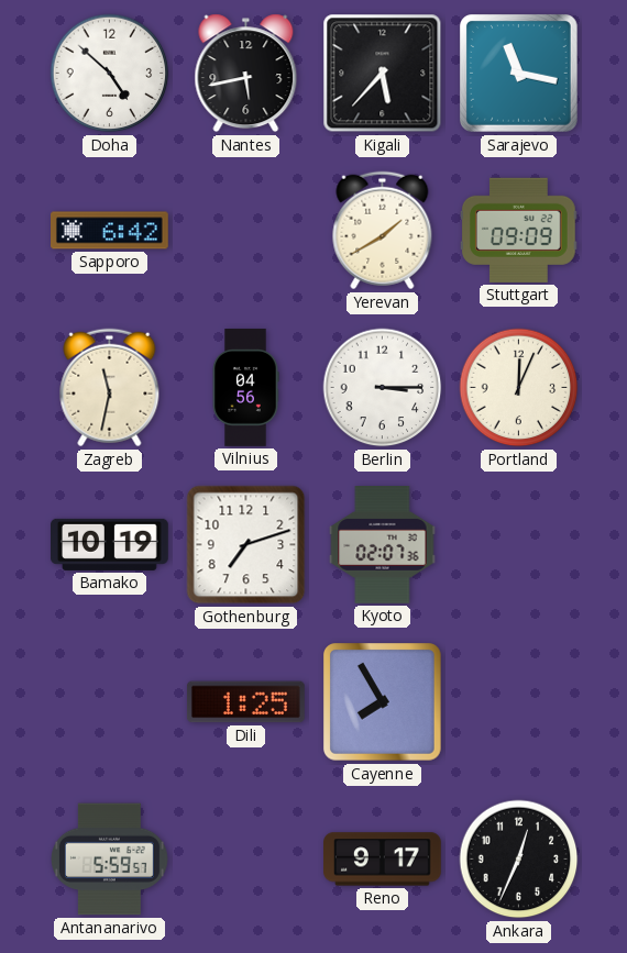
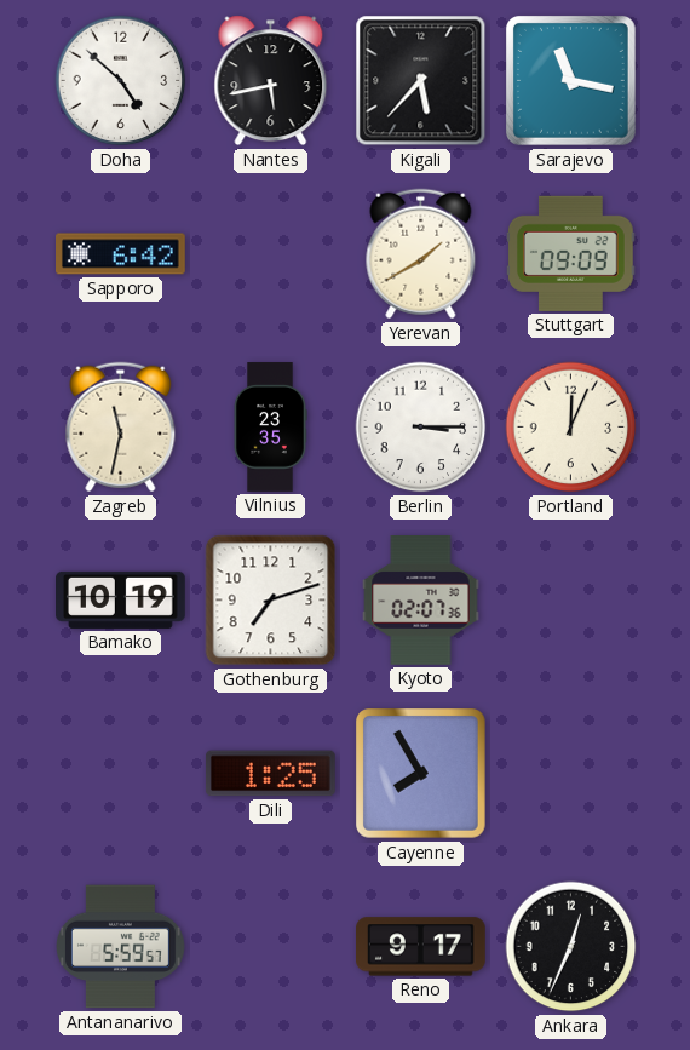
Vilnius: 04:56 -> 23:35
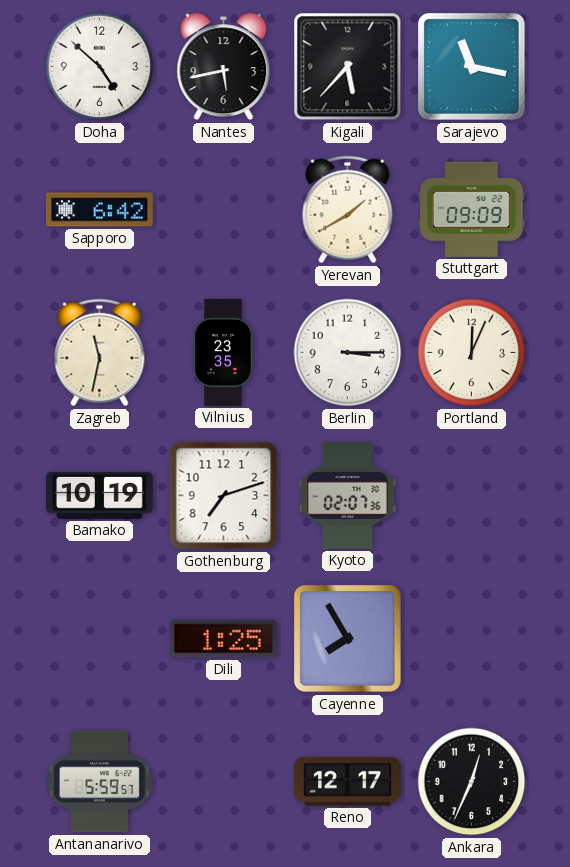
Reno: 9:17 -> 12:17
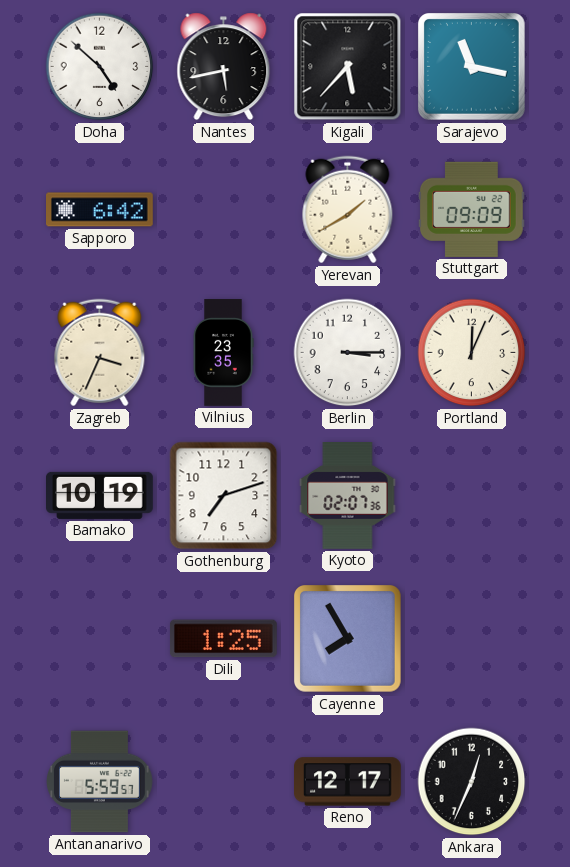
Zagreb: 11:32 -> 3:34
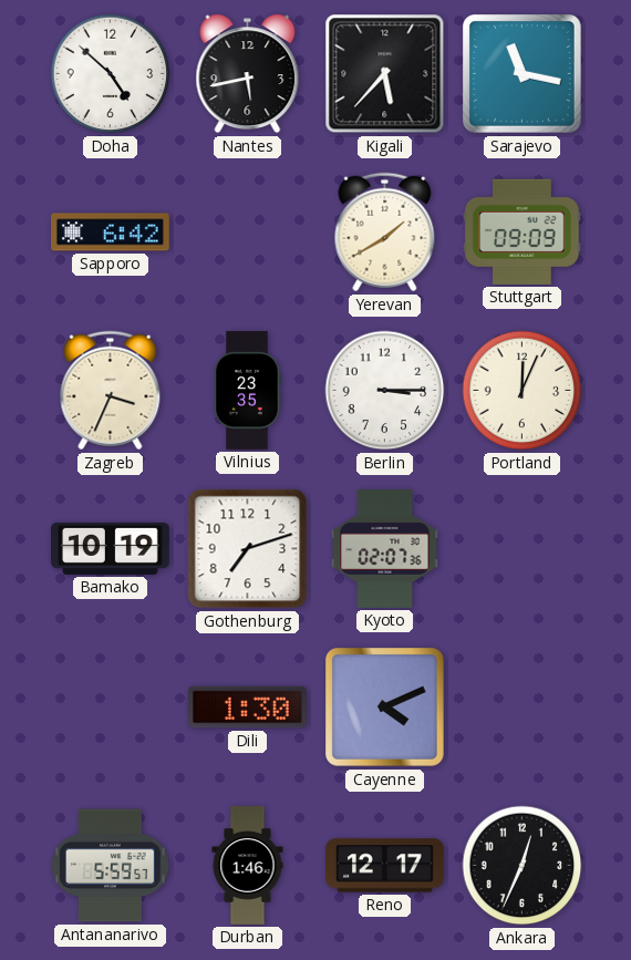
Dili: 1:25 -> 1:30
Cayenne: 7:55 -> 4:11
Durban: none -> 1:46
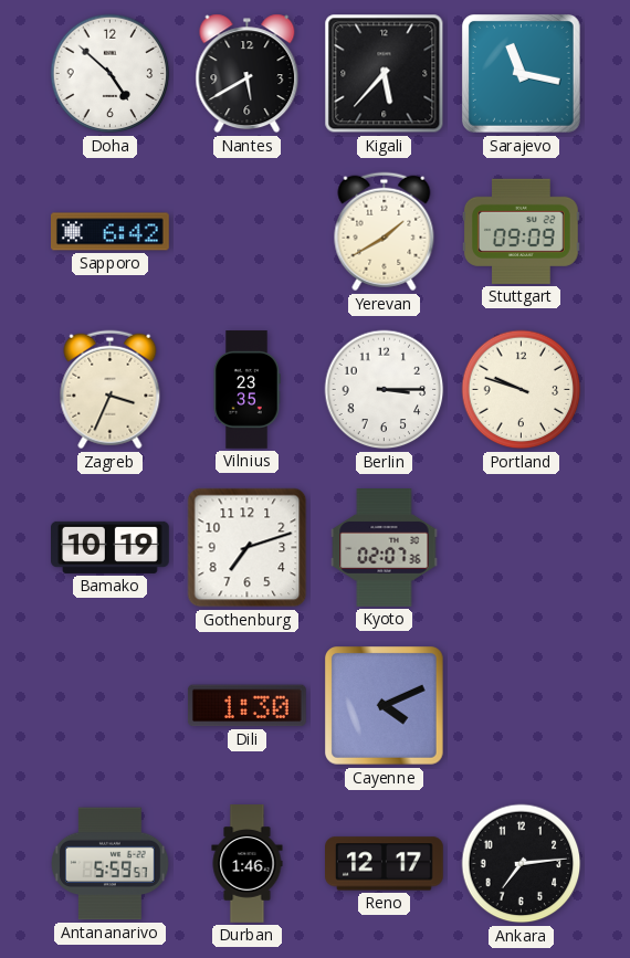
Nantes: 5:43 -> 5:40
Portland: 12:04 -> 9:48
Ankara: 12:34 -> 7:14
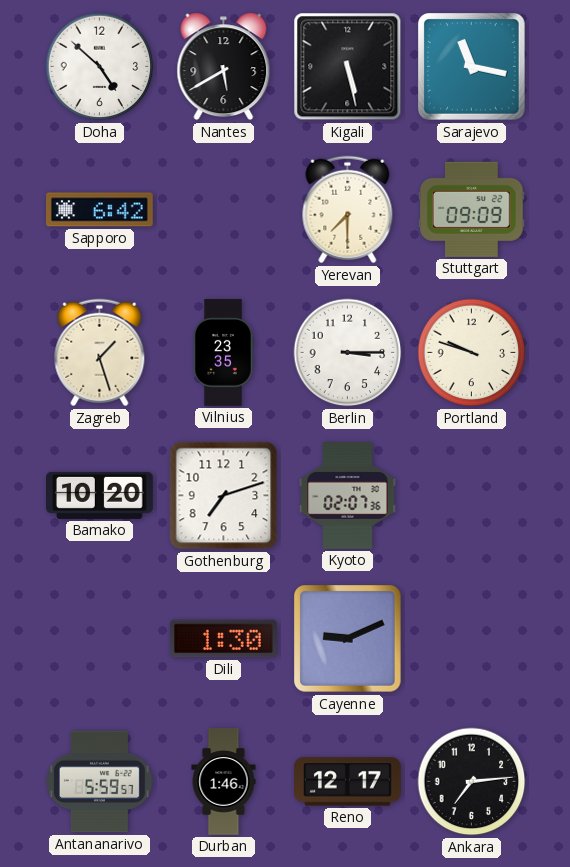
Kigali: 5:37 -> 5:28
Yerevan: 1:40 -> 7:30
Zagreb: 3:34 -> 1:27
Bamako: 10:19 -> 10:20
Cayenne: 4:11 -> 9:11
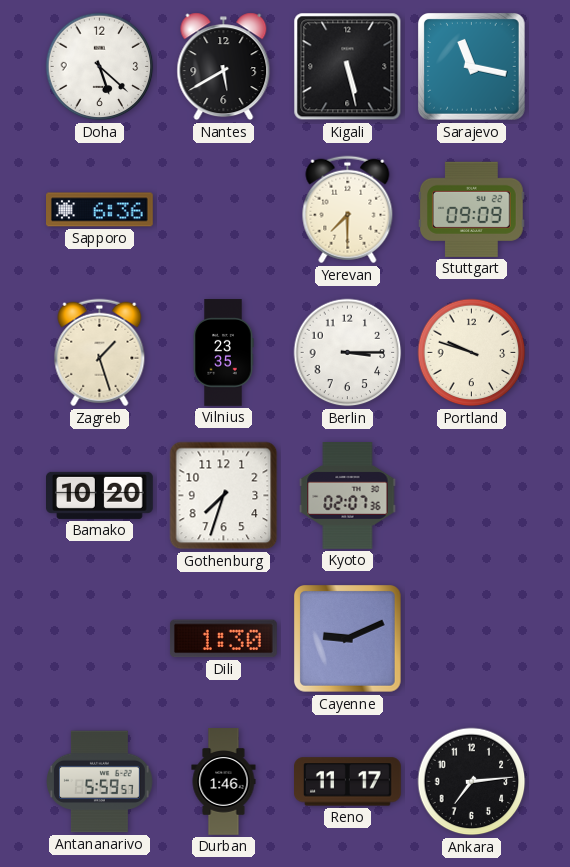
Doha: 4:52 -> 5:22
Sapporo: 6:42 -> 6:36
Gothenburg: 7:12 -> 7:33
Reno: 12:17 -> 11:17
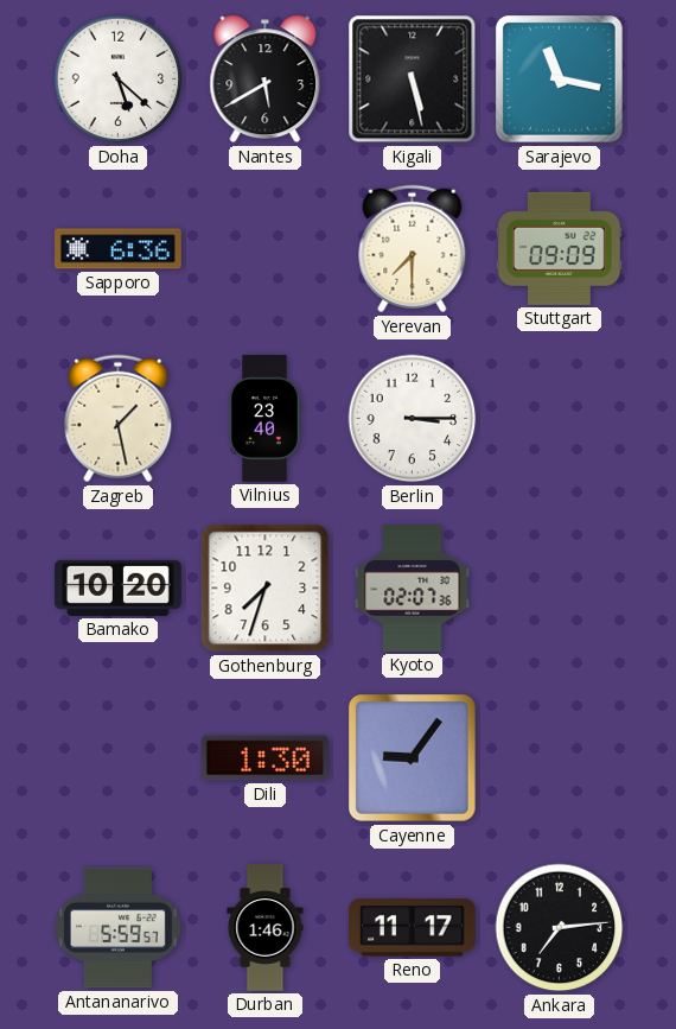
Zagreb: 1:27 -> 1:28
Vilnius: 23:35 -> 23:40
Portland: 9:48 -> none
Cayenne: 9:11 -> 9:06
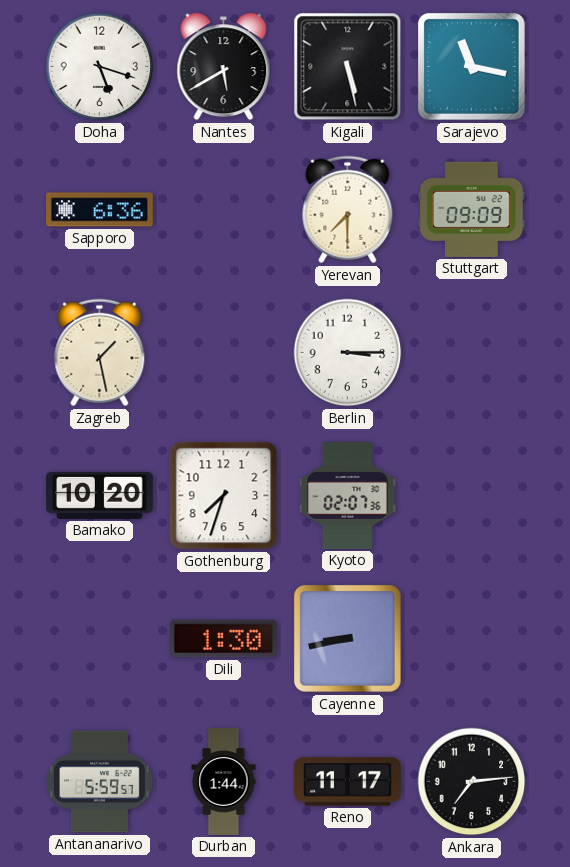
Doha: 5:22 -> 5:18
Vilnius: 23:40 -> none
Cayenne: 9:06 -> 8:43
Durban: 1:46 -> 1:44
